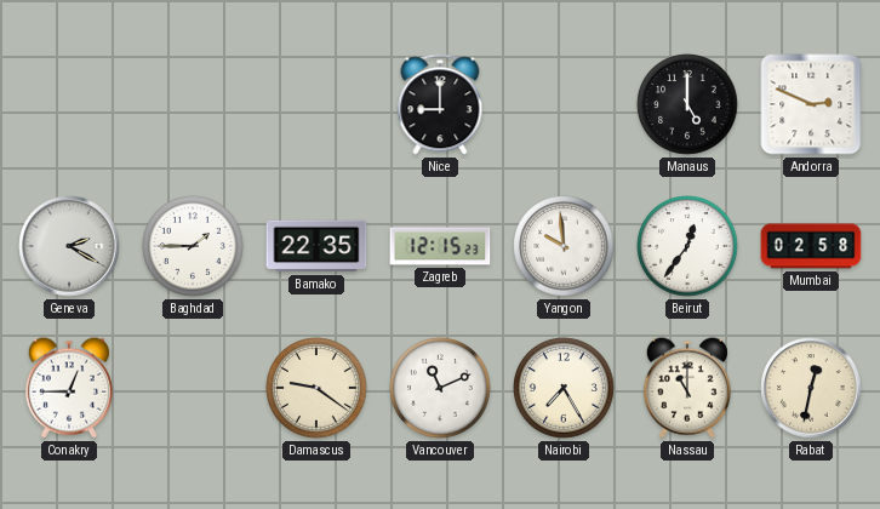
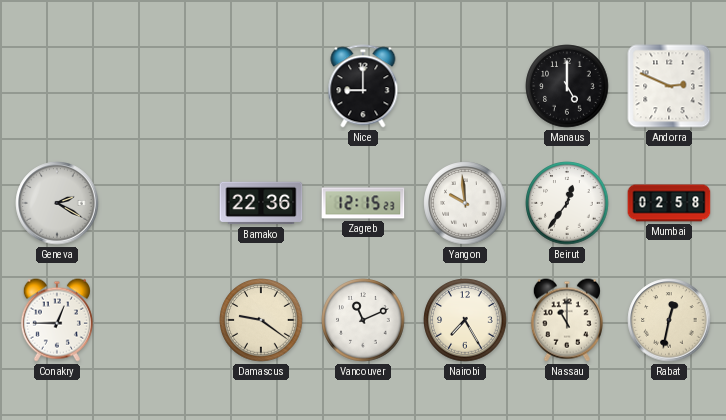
Baghdad: 1:45 -> none
Bamako: 22:35 -> 22:36
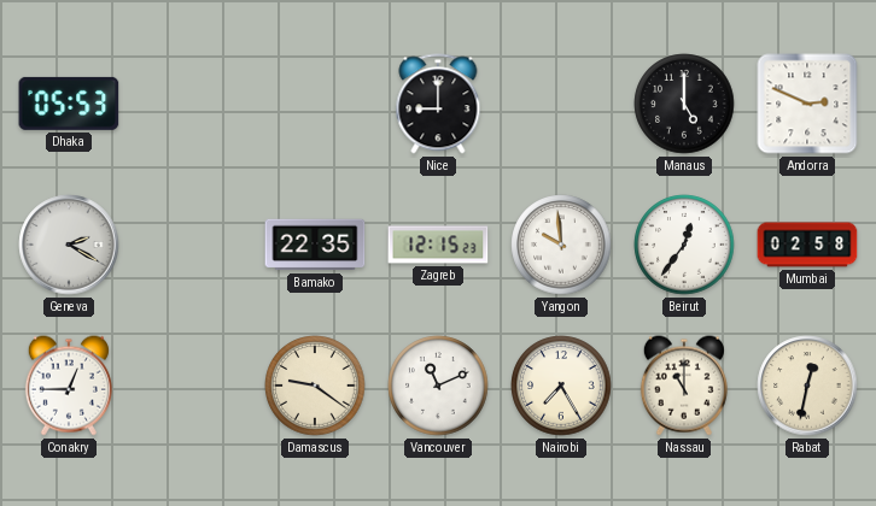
Dhaka: none -> 05:53
Bamako: 22:36 -> 22:35
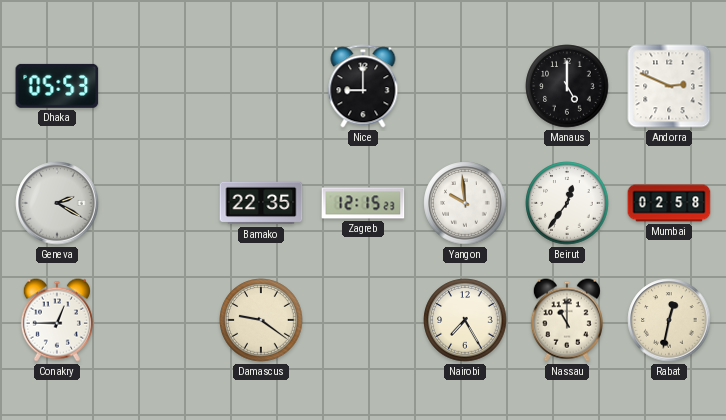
Vancouver: 11:11 -> none
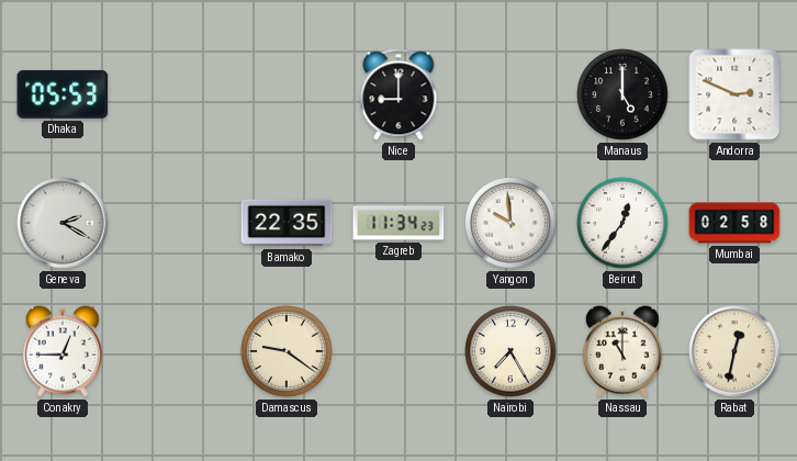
Zagreb: 12:15 -> 11:34
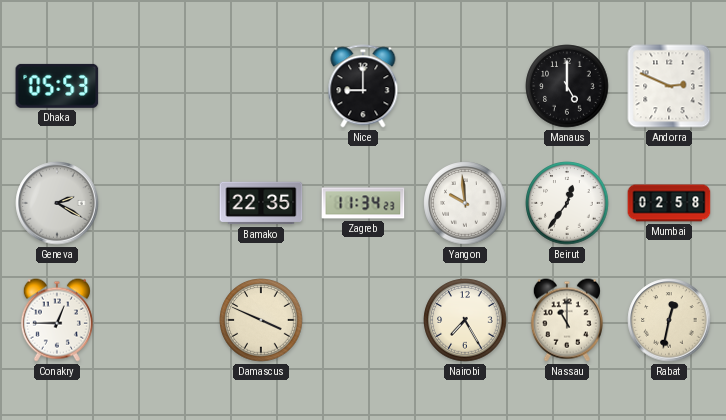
Damascus: 9:21 -> 3:49
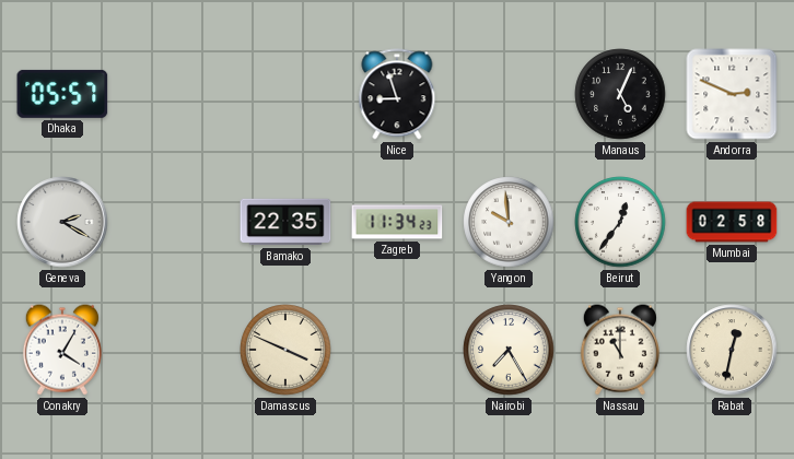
Dhaka: 05:53 -> 05:57
Nice: 9:00 -> 8:57
Manaus: 5:00 -> 5:04
Conakry: 12:45 -> 4:05
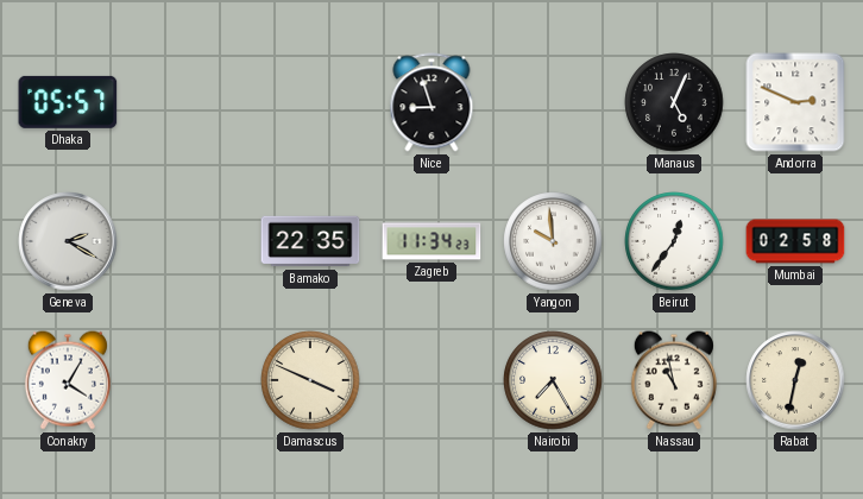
Nassau: 11:00 -> 10:58
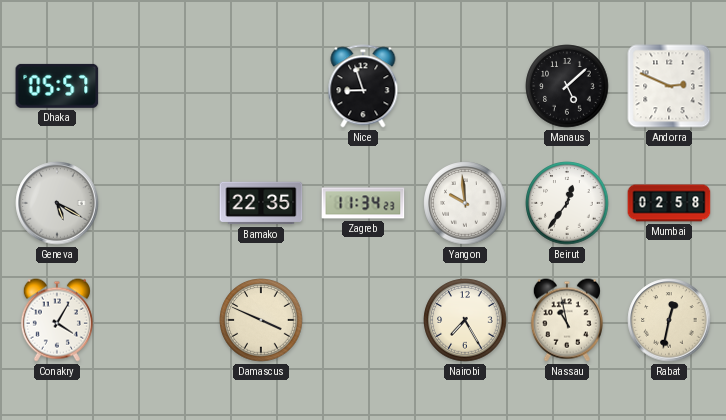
Manaus: 5:04 -> 5:08
Geneva: 2:20 -> 5:20
